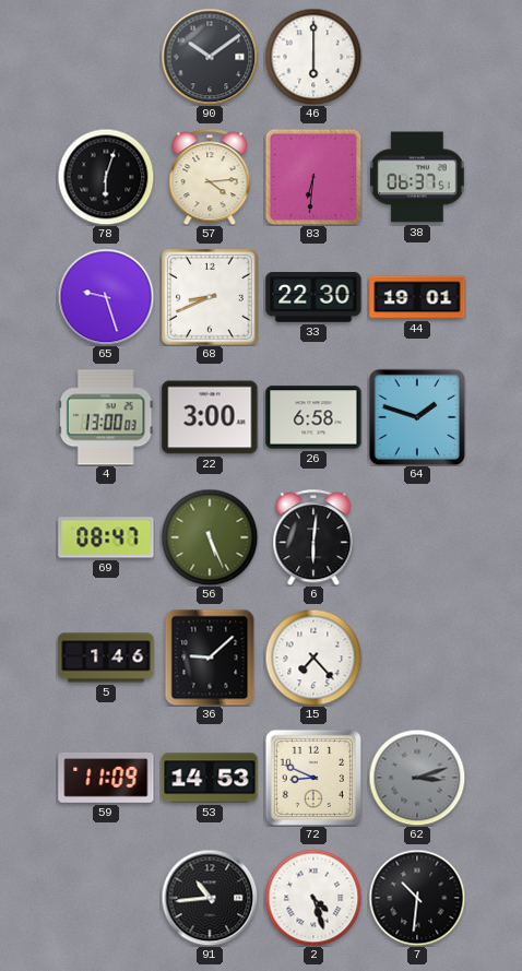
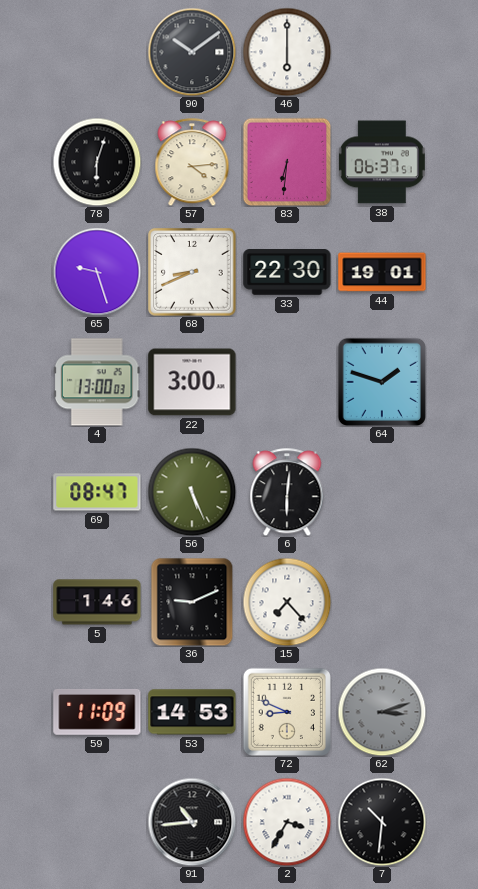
26: 6:58 -> none
36: 9:08 -> 9:11
2: 4:27 -> 3:35
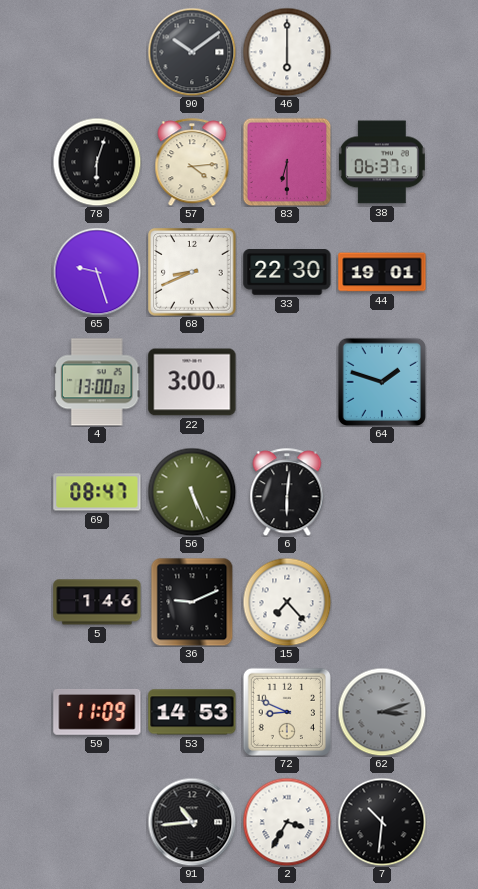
83: 6:31 -> 6:30
